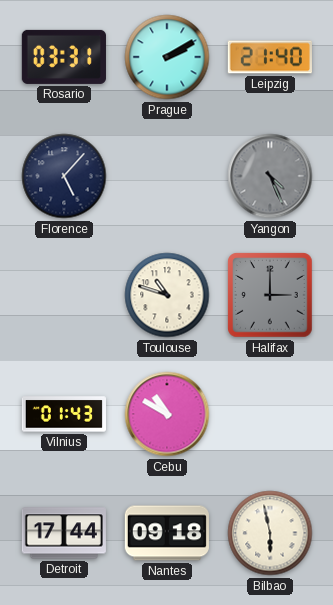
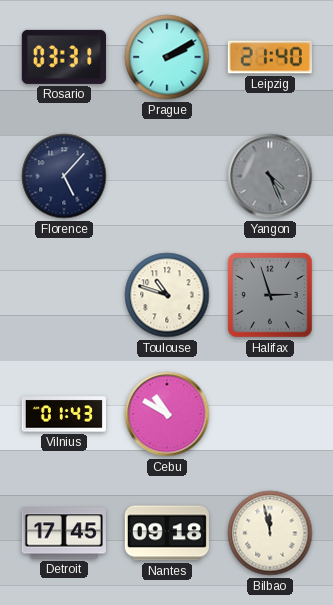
Halifax: 3:00 -> 2:57
Detroit: 17:44 -> 17:45
Bilbao: 5:58 -> 11:58
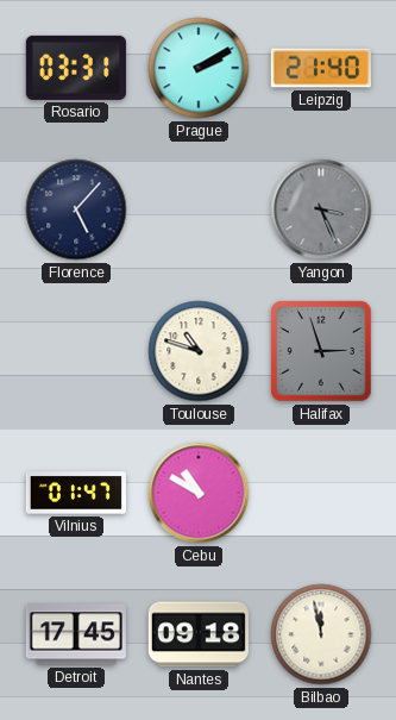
Yangon: 4:26 -> 3:26
Vilnius: 01:43 -> 01:47
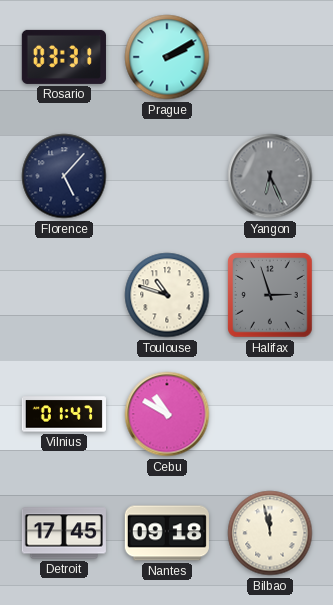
Leipzig: 21:40 -> none
Yangon: 3:26 -> 6:26
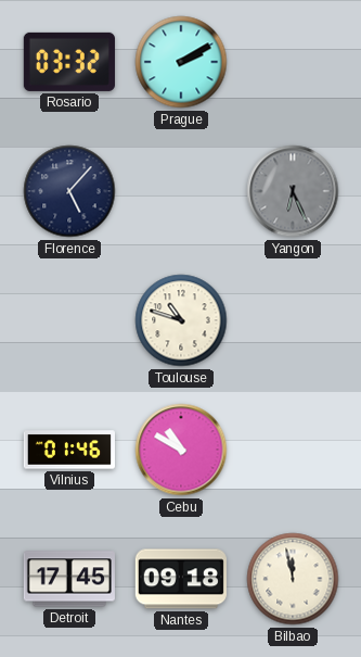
Rosario: 03:31 -> 03:32
Halifax: 2:57 -> none
Vilnius: 01:47 -> 01:46
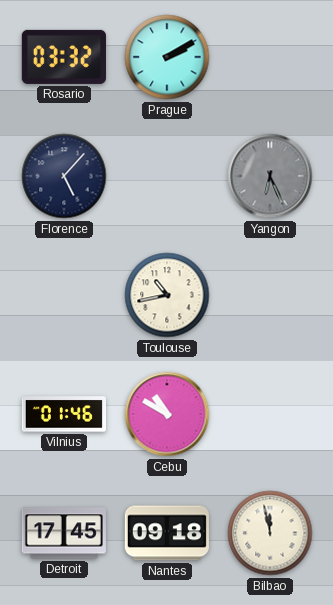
Toulouse: 10:48 -> 10:43
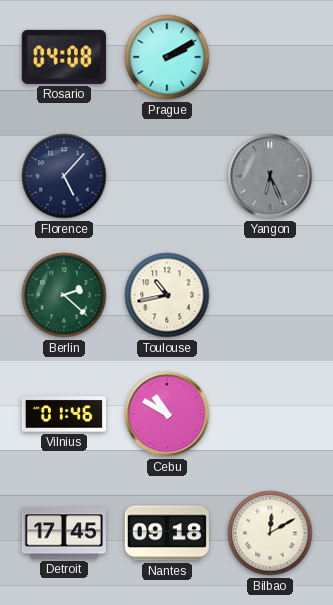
Rosario: 03:32 -> 04:08
Berlin: none -> 2:22
Bilbao: 11:58 -> 12:10
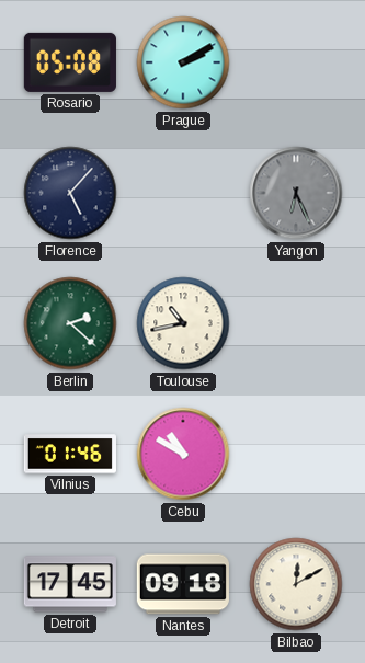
Rosario: 04:08 -> 05:08
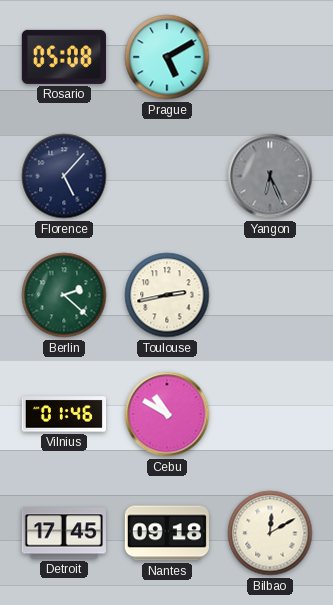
Prague: 2:10 -> 5:10
Toulouse: 10:43 -> 2:43
